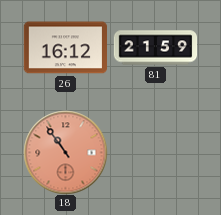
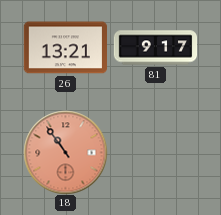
26: 16:12 -> 13:21
81: 21:59 -> 9:17
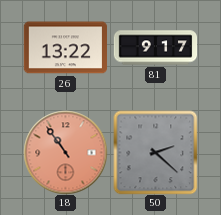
26: 13:21 -> 13:22
50: none -> 2:22
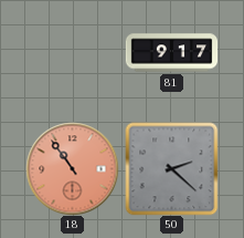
26: 13:22 -> none
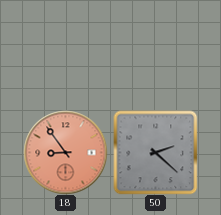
81: 9:17 -> none
18: 10:54 -> 8:54
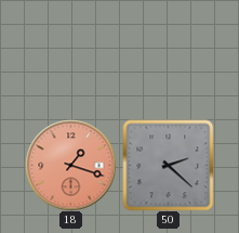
18: 8:54 -> 1:18
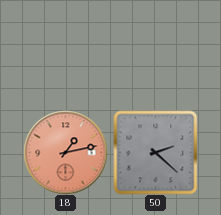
18: 1:18 -> 1:13
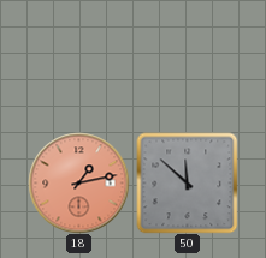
50: 2:22 -> 11:52
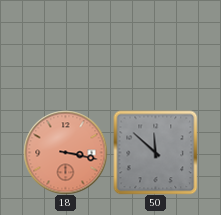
18: 1:13 -> 3:17
